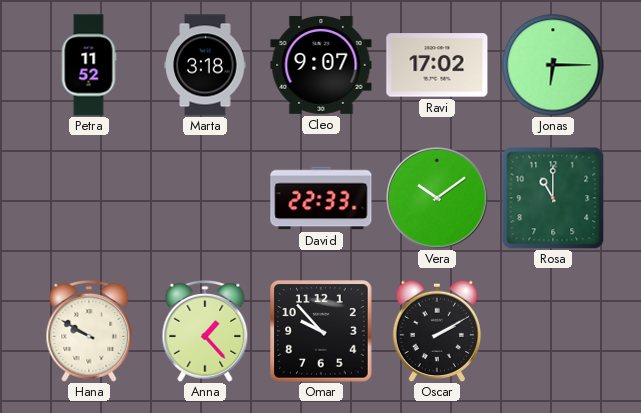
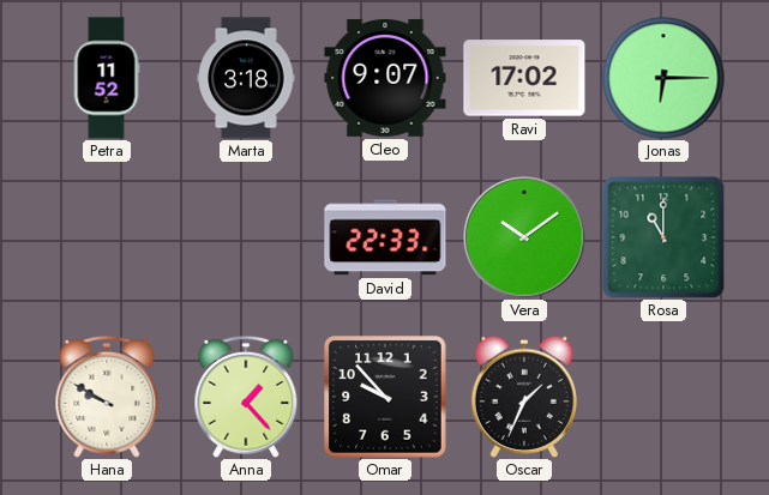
Oscar: 2:10 -> 1:34
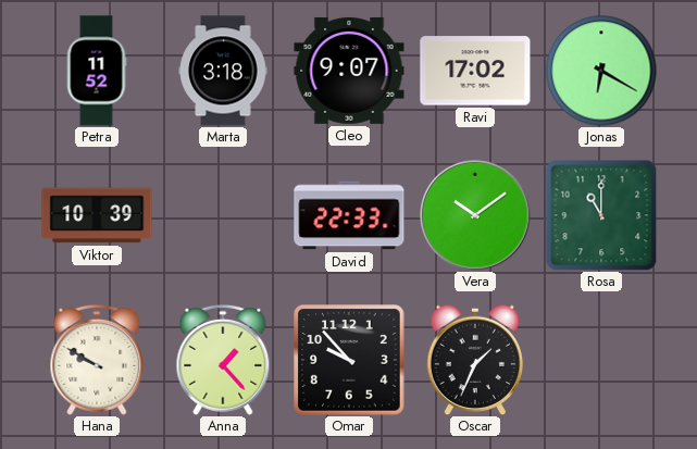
Jonas: 6:15 -> 6:20
Viktor: none -> 10:39
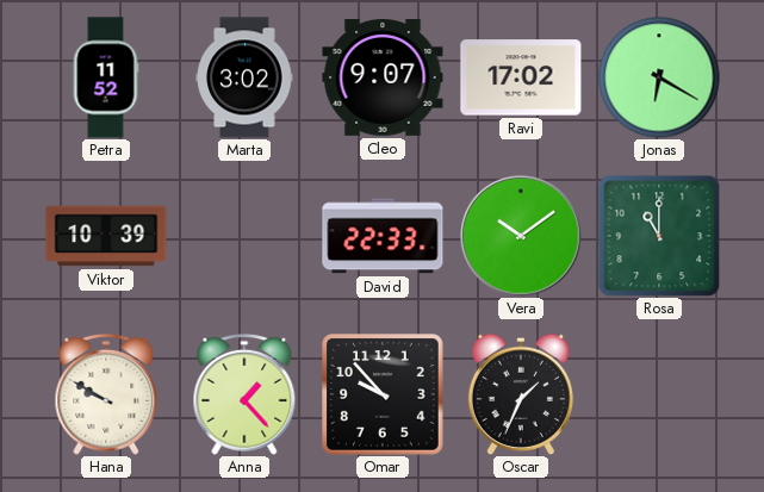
Marta: 3:18 -> 3:02
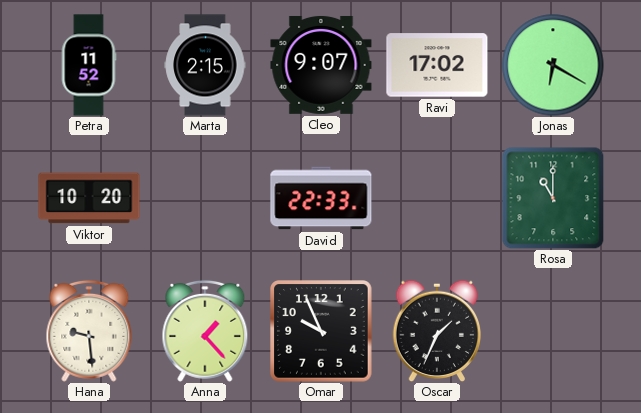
Marta: 3:02 -> 2:15
Viktor: 10:39 -> 10:20
Vera: 10:09 -> none
Hana: 9:50 -> 9:29
Omar: 9:53 -> 9:56
